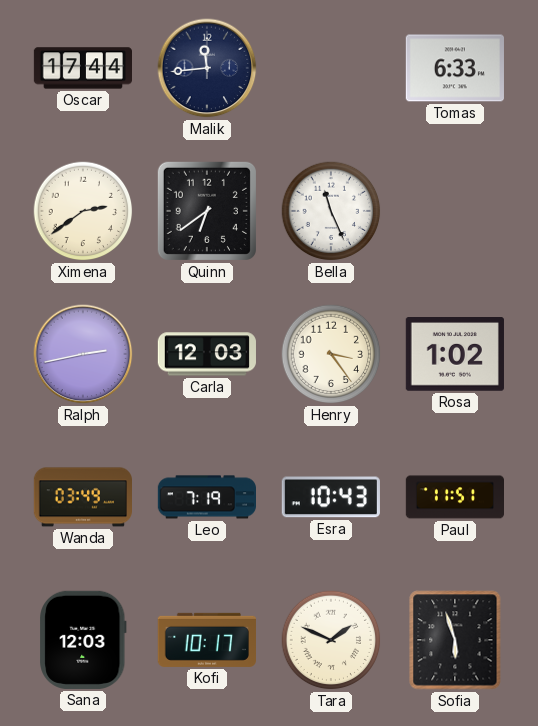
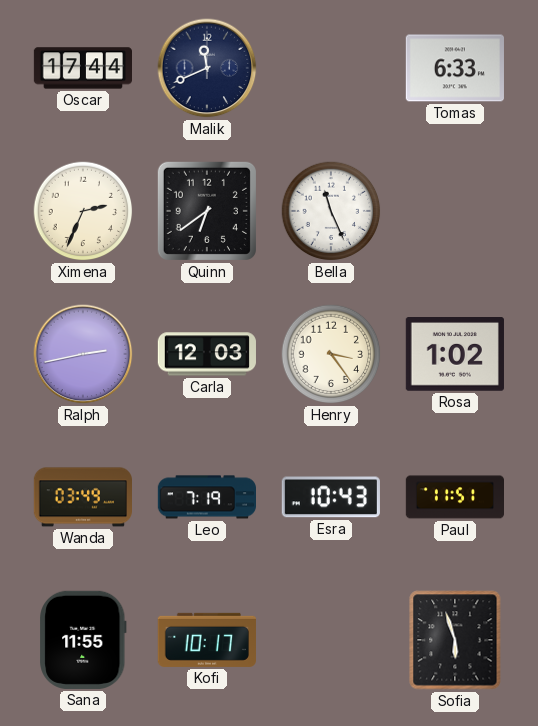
Malik: 11:44 -> 11:41
Ximena: 2:39 -> 2:34
Sana: 12:03 -> 11:55
Tara: 1:49 -> none
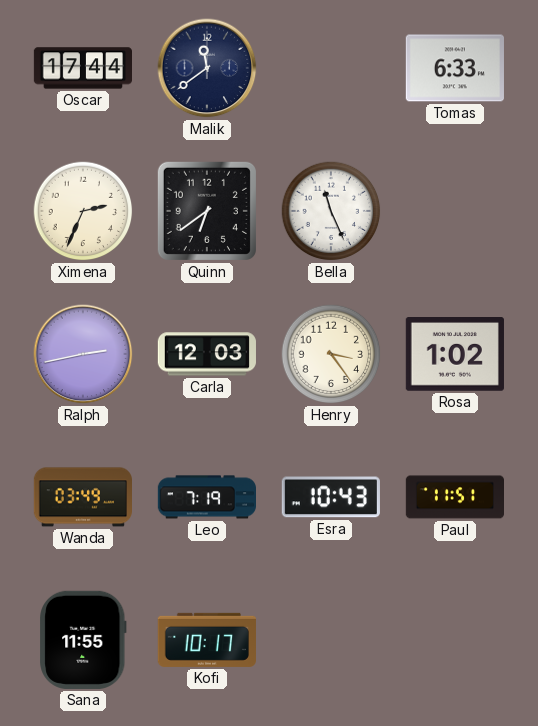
Malik: 11:41 -> 11:39
Sofia: 5:57 -> none
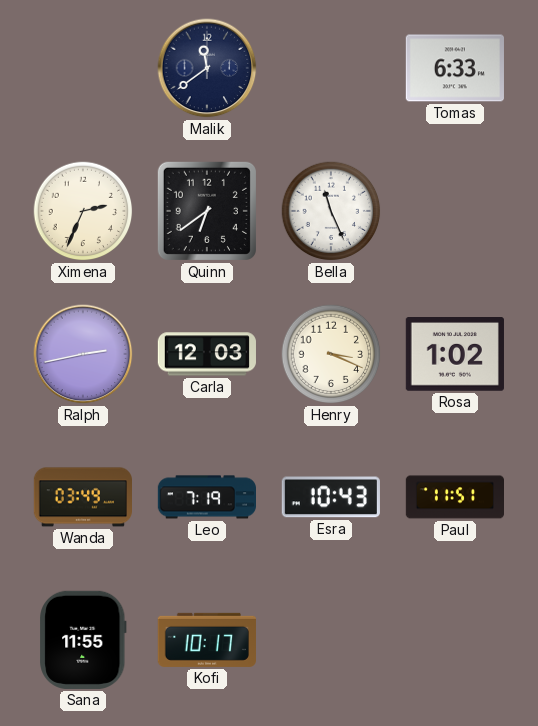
Oscar: 17:44 -> none
Henry: 3:24 -> 3:19
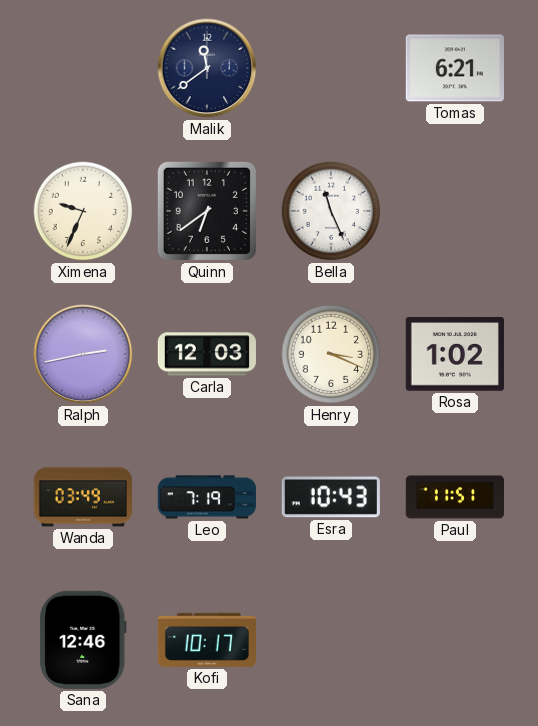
Tomas: 6:33 -> 6:21
Ximena: 2:34 -> 9:34
Sana: 11:55 -> 12:46
